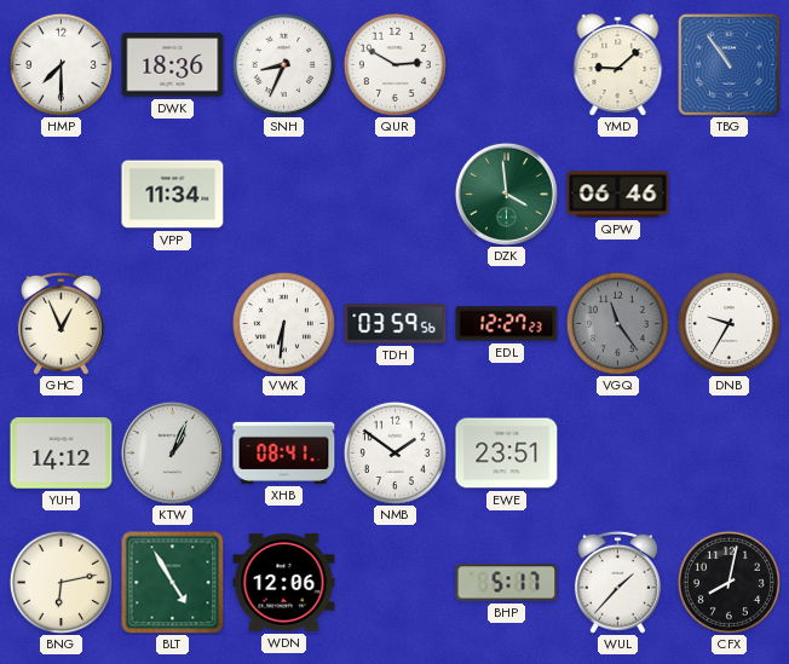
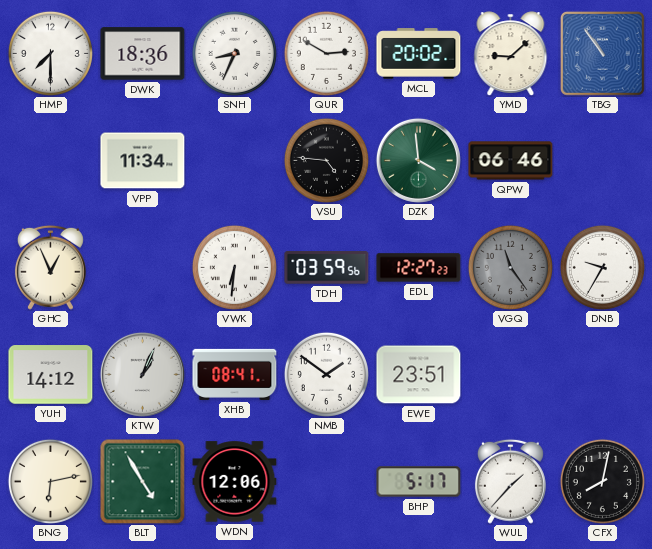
MCL: none -> 20:02
VSU: none -> 4:46
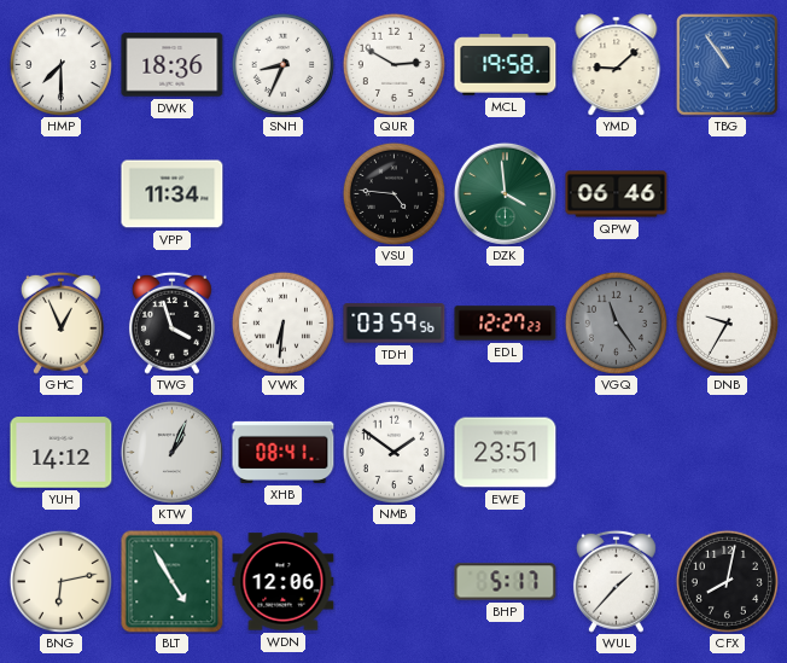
MCL: 20:02 -> 19:58
TWG: none -> 3:57
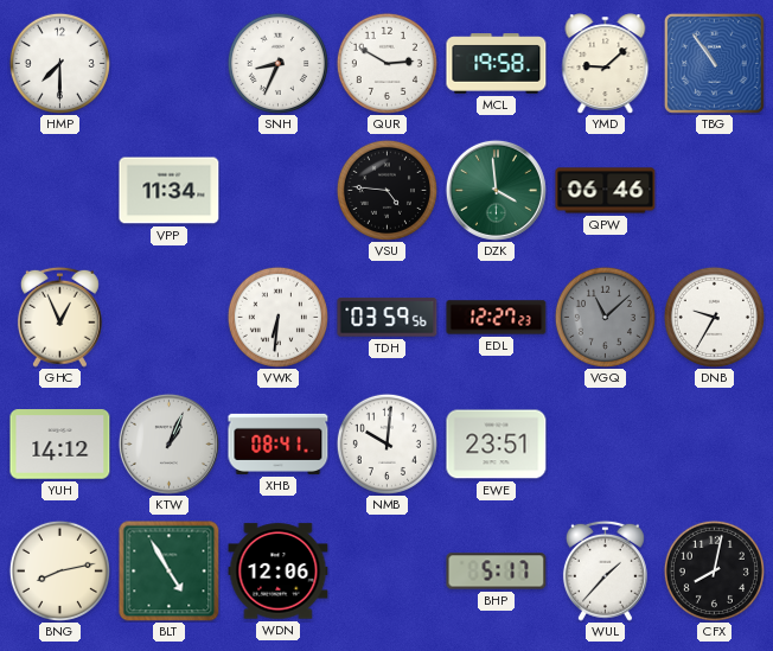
DWK: 18:36 -> none
TWG: 3:57 -> none
VGQ: 11:24 -> 11:08
NMB: 1:51 -> 10:01
BNG: 6:13 -> 8:13
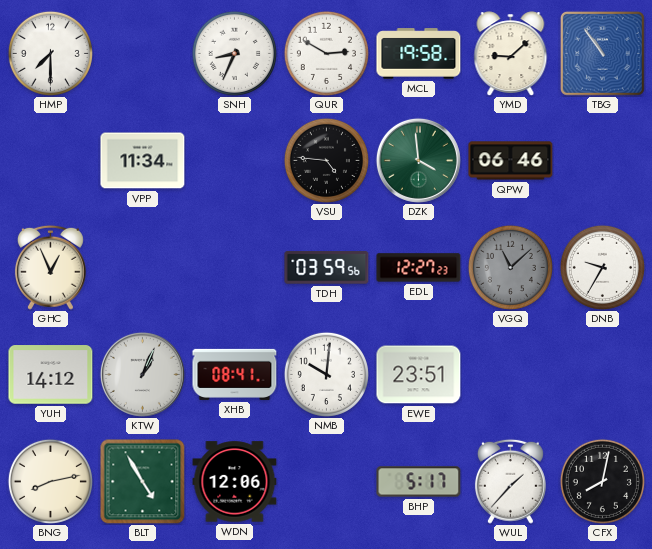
VWK: 6:31 -> none
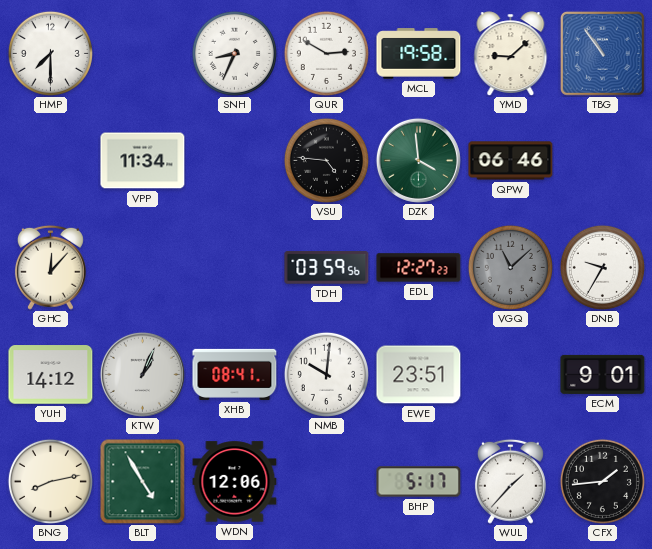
GHC: 12:56 -> 12:07
ECM: none -> 9:01
CFX: 8:02 -> 1:44
